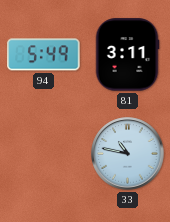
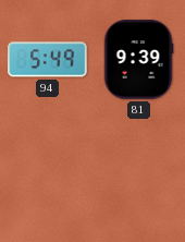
81: 3:11 -> 9:39
33: 10:47 -> none
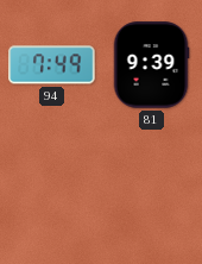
94: 5:49 -> 7:49
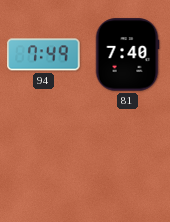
81: 9:39 -> 7:40
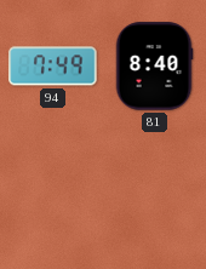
81: 7:40 -> 8:40
